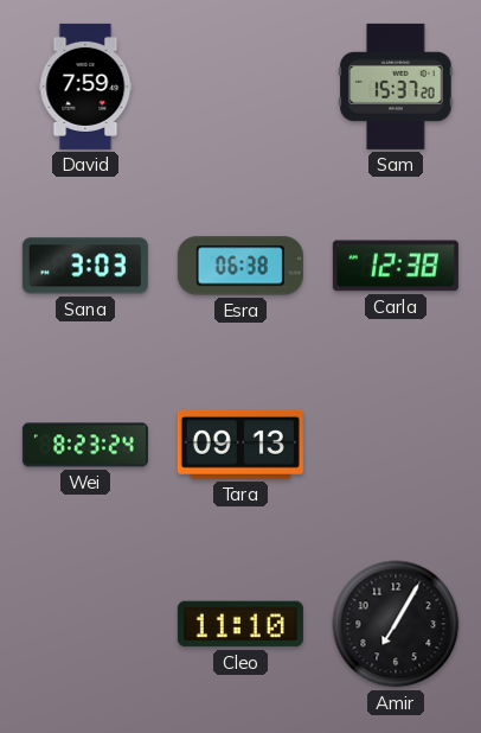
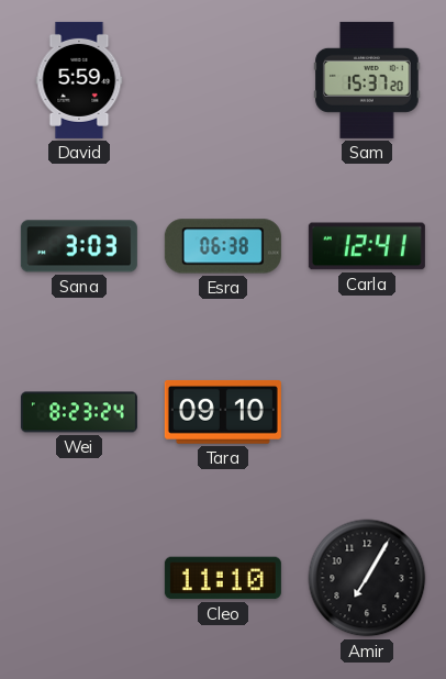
David: 7:59 -> 5:59
Carla: 12:38 -> 12:41
Tara: 09:13 -> 09:10
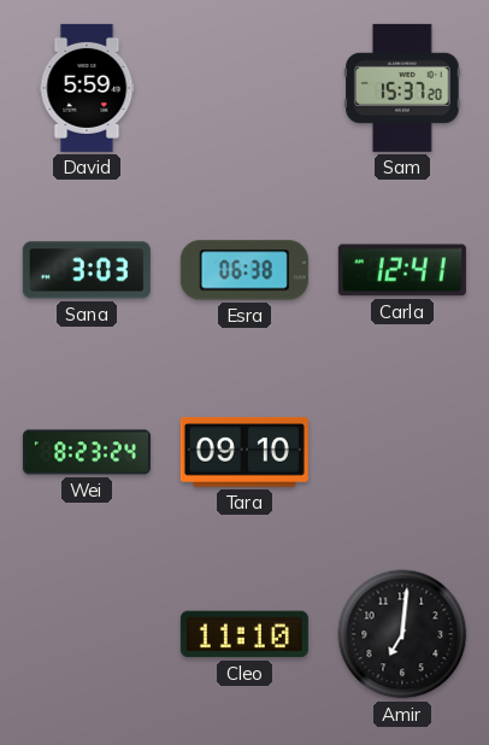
Amir: 7:05 -> 7:01
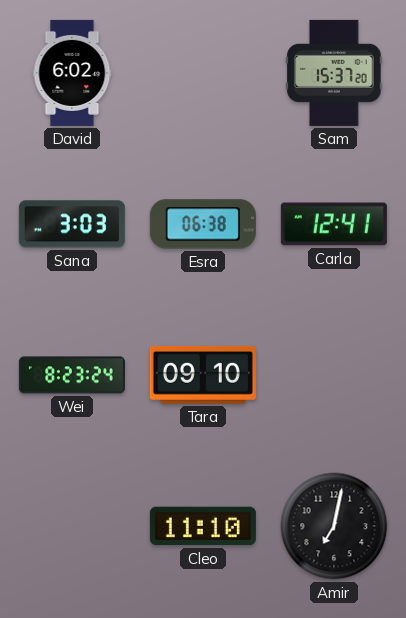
David: 5:59 -> 6:02
Amir: 7:01 -> 7:02
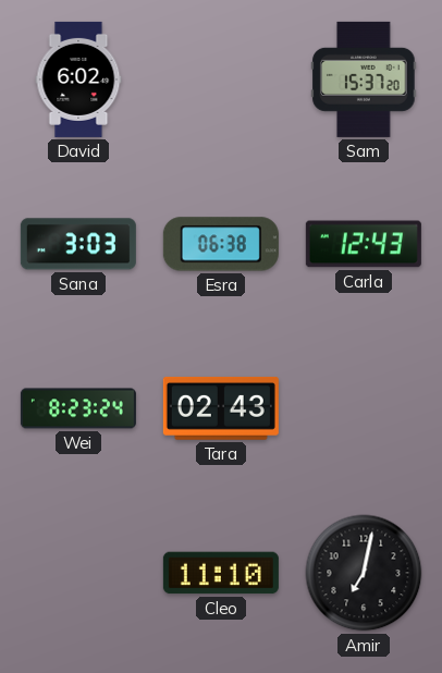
Carla: 12:41 -> 12:43
Tara: 09:10 -> 02:43
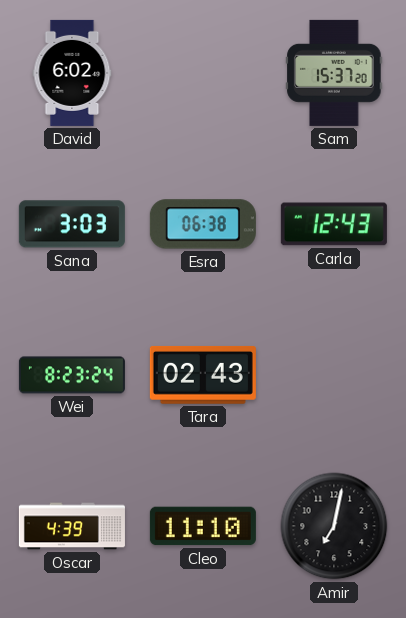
Oscar: none -> 4:39
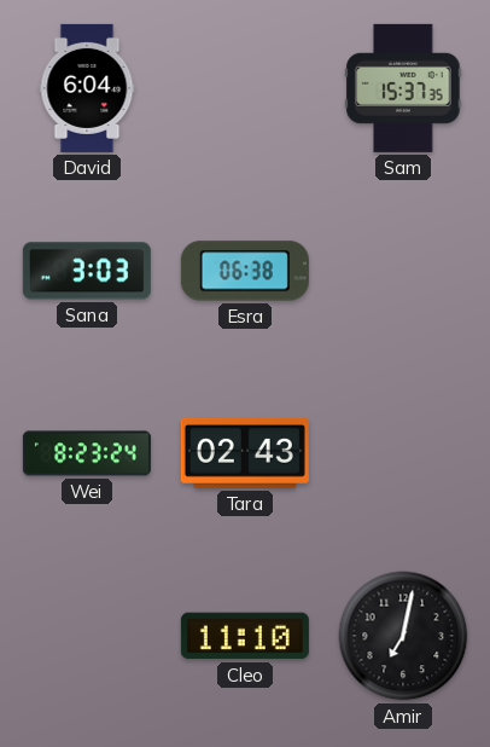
David: 6:02 -> 6:04
Sam: 15:37:20 -> 15:37:35
Carla: 12:43 -> none
Oscar: 4:39 -> none
